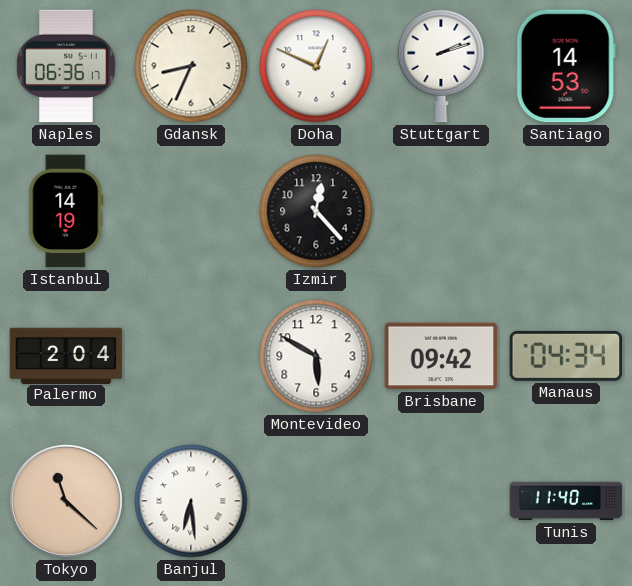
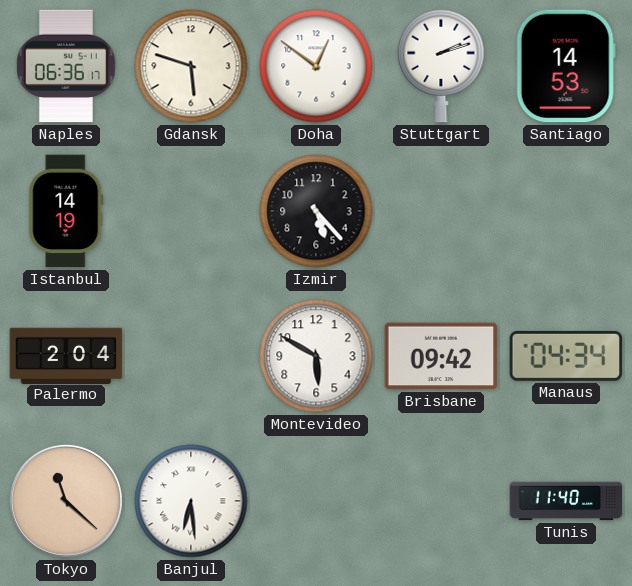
Gdansk: 8:34 -> 5:48
Doha: 12:49 -> 12:51
Izmir: 12:23 -> 5:23
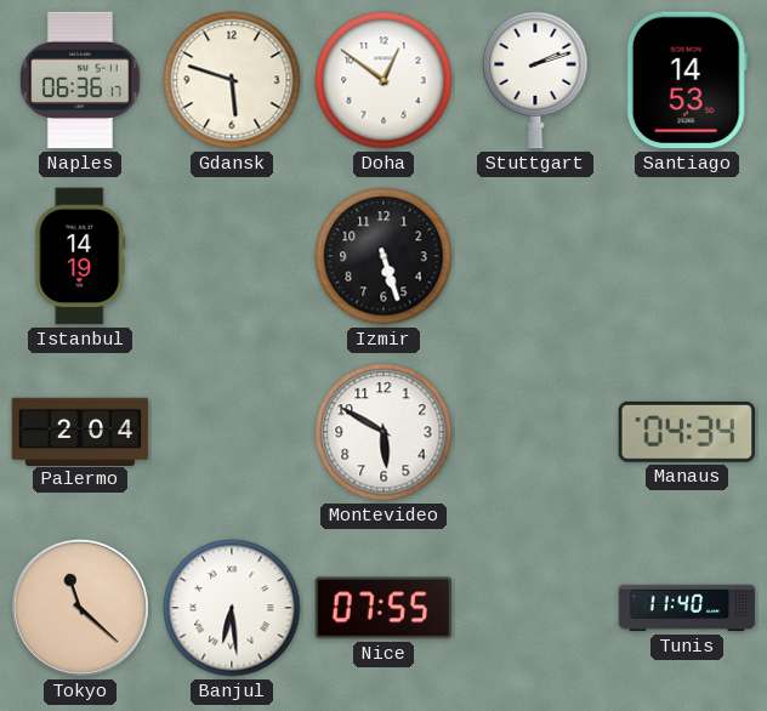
Izmir: 5:23 -> 5:27
Brisbane: 09:42 -> none
Nice: none -> 07:55
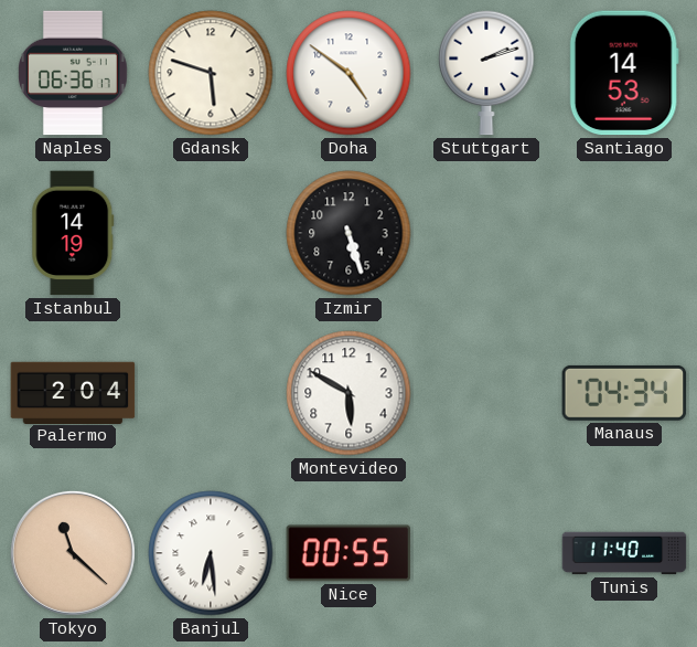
Doha: 12:51 -> 4:51
Nice: 07:55 -> 00:55
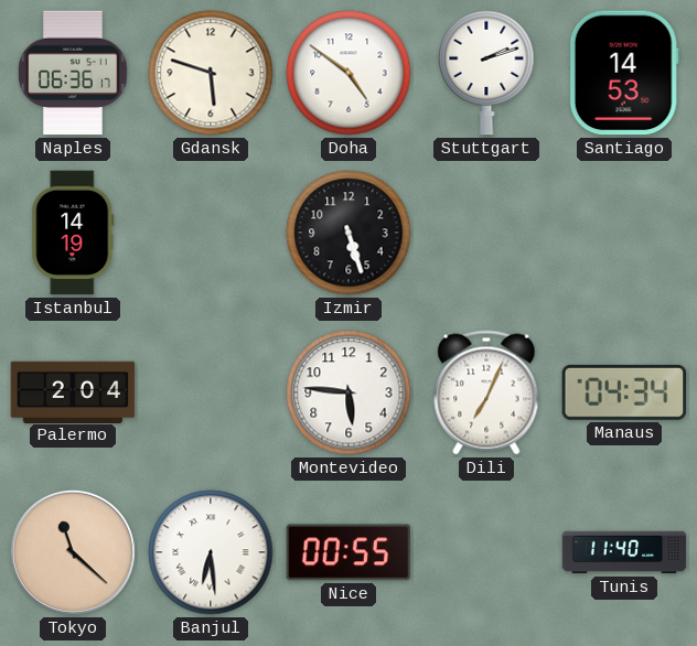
Montevideo: 5:50 -> 5:46
Dili: none -> 7:04
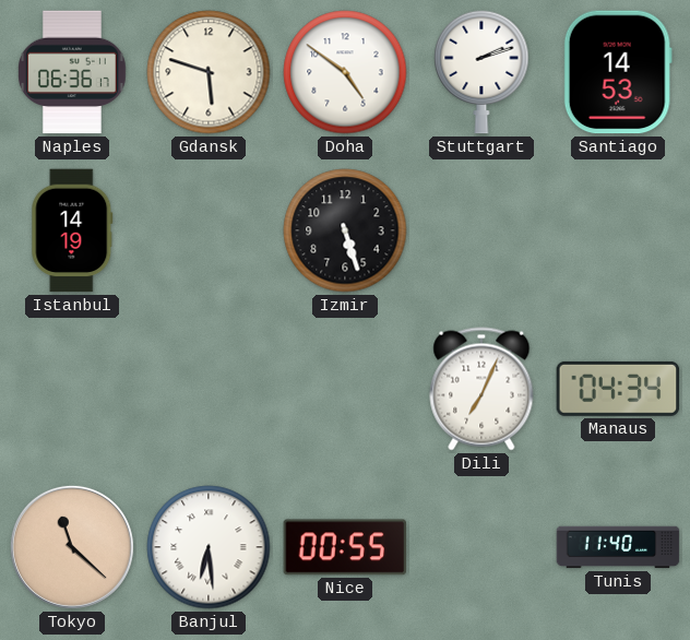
Palermo: 2:04 -> none
Montevideo: 5:46 -> none
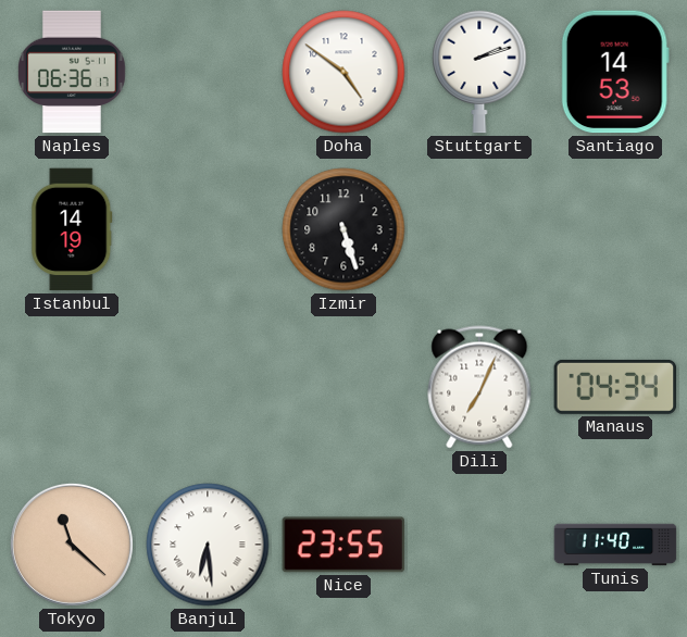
Gdansk: 5:48 -> none
Nice: 00:55 -> 23:55
